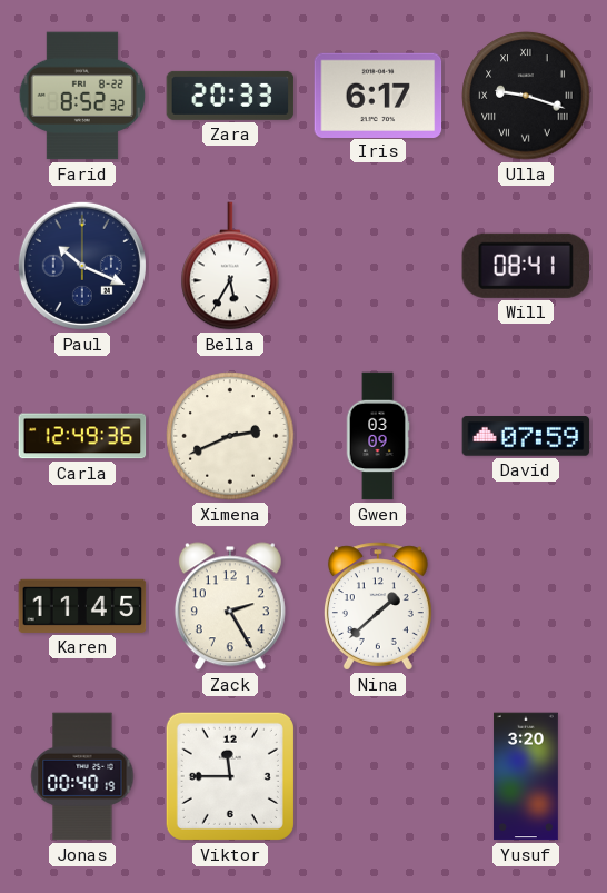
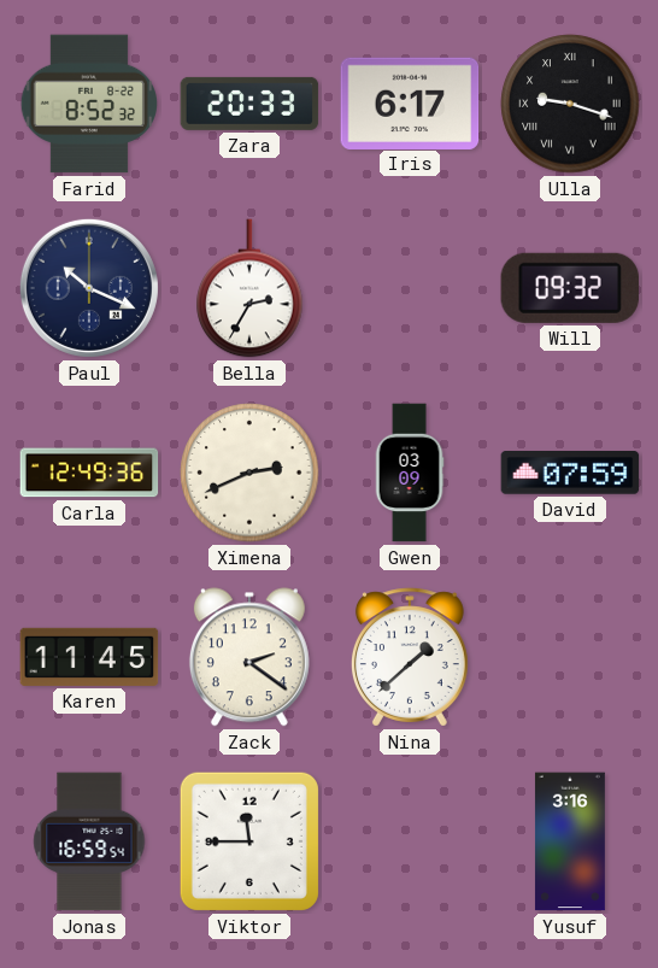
Bella: 5:35 -> 2:35
Will: 08:41 -> 09:32
Zack: 2:25 -> 2:21
Jonas: 00:40 -> 16:59
Yusuf: 3:20 -> 3:16
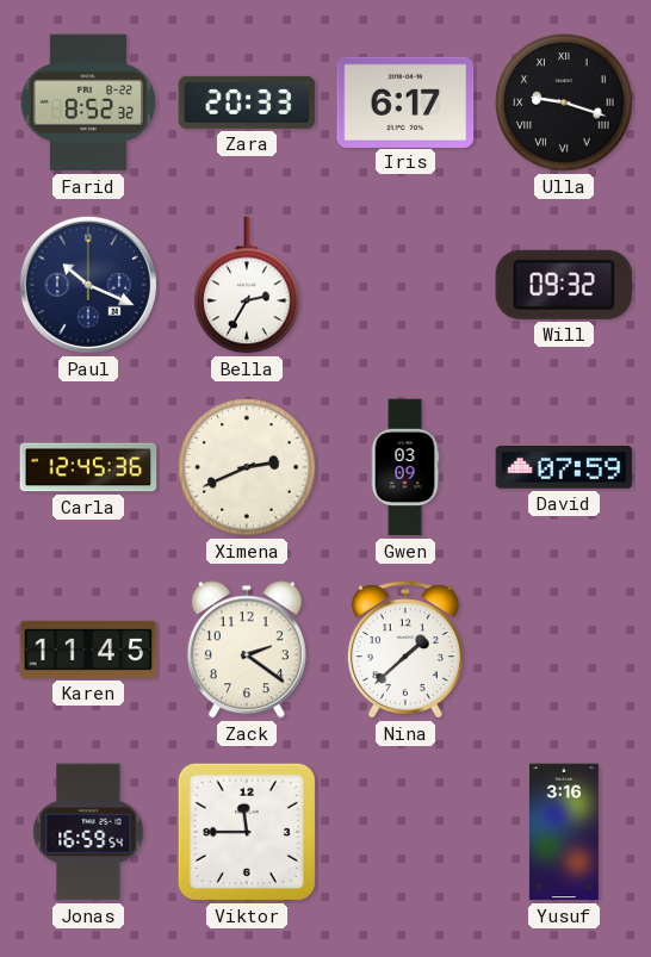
Carla: 12:49 -> 12:45
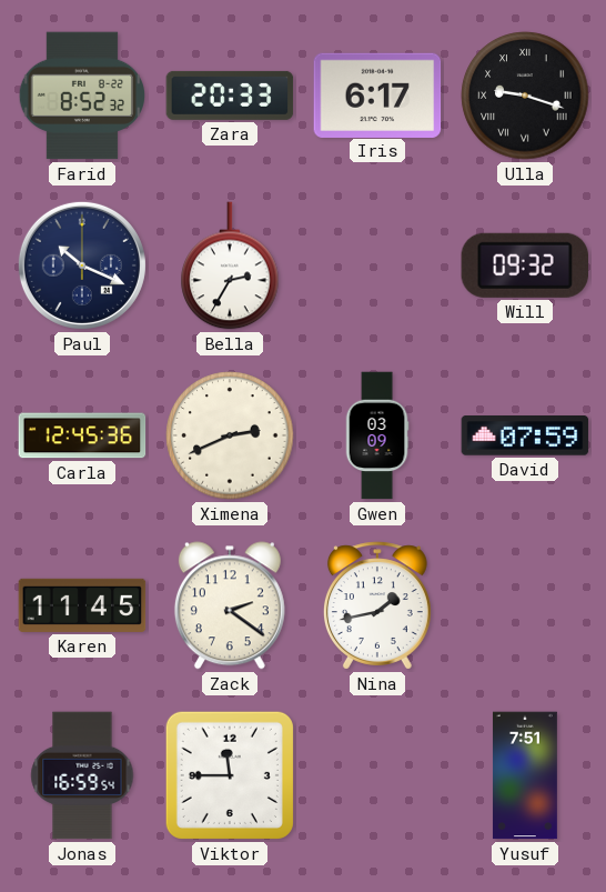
Nina: 1:38 -> 1:43
Yusuf: 3:16 -> 7:51
